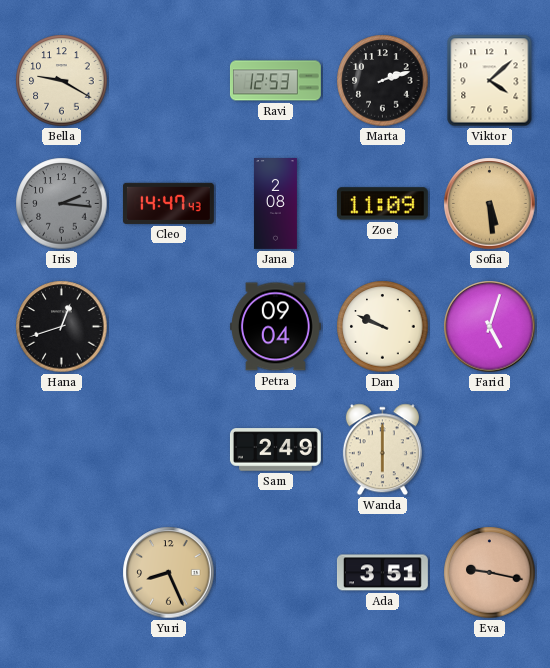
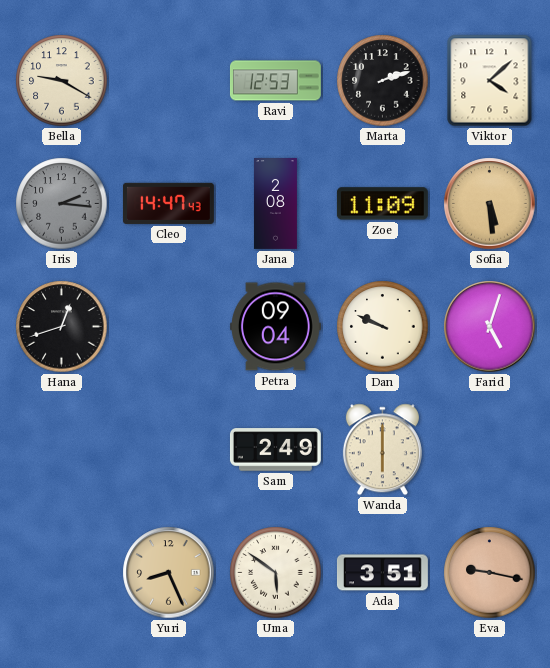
Uma: none -> 5:51
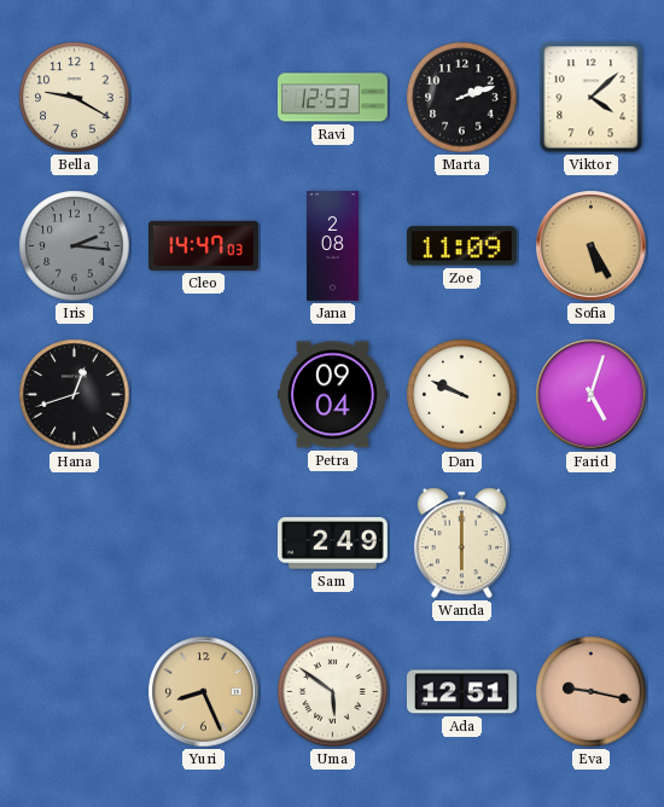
Cleo: 14:47:43 -> 14:47:03
Sofia: 5:29 -> 5:25
Ada: 3:51 -> 12:51
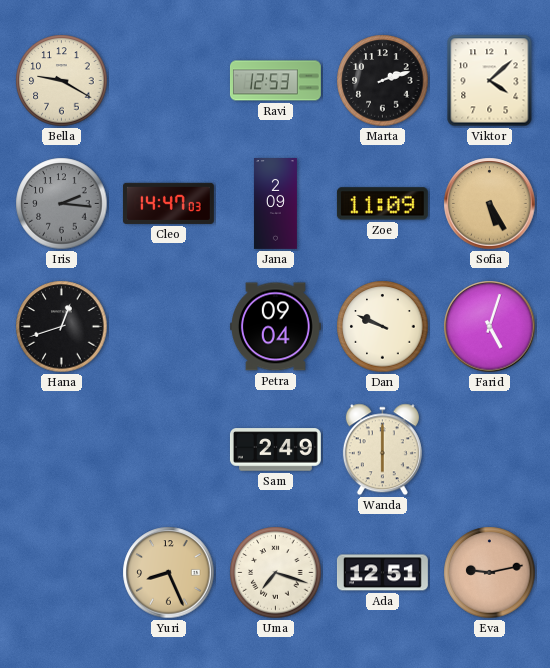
Jana: 2:08 -> 2:09
Uma: 5:51 -> 7:18
Eva: 9:17 -> 9:13
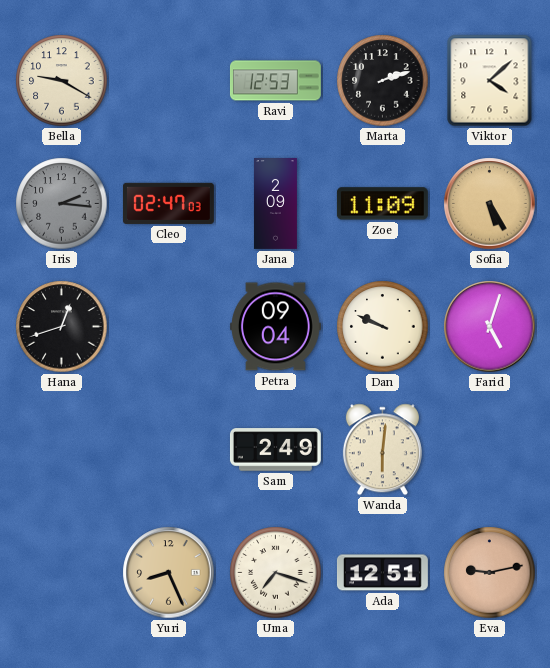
Cleo: 14:47 -> 02:47
Wanda: 6:00 -> 6:01
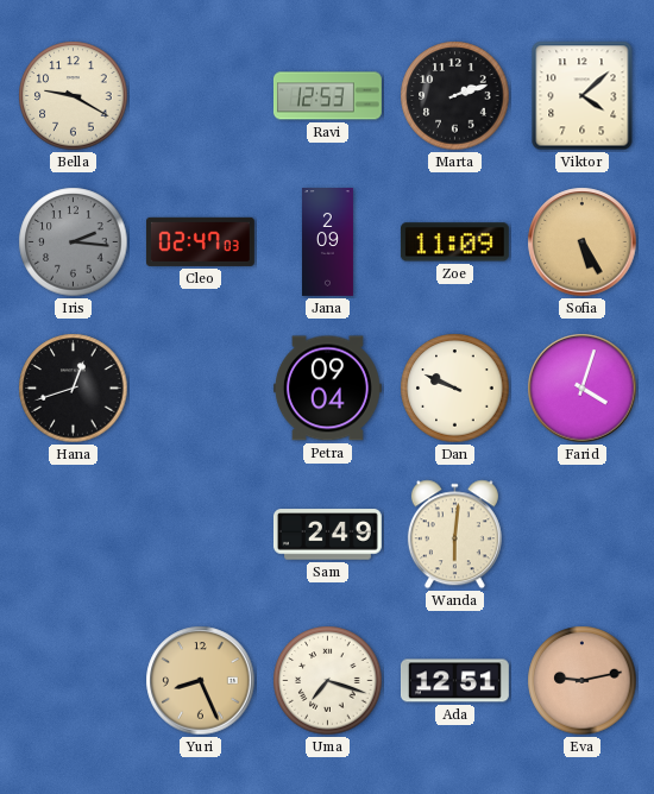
Farid: 5:03 -> 4:03
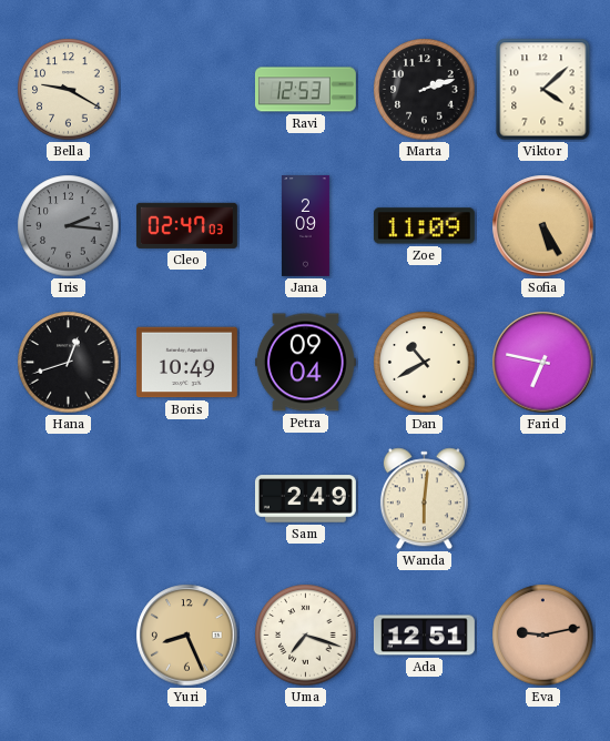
Boris: none -> 10:49
Dan: 9:49 -> 10:40
Farid: 4:03 -> 6:47
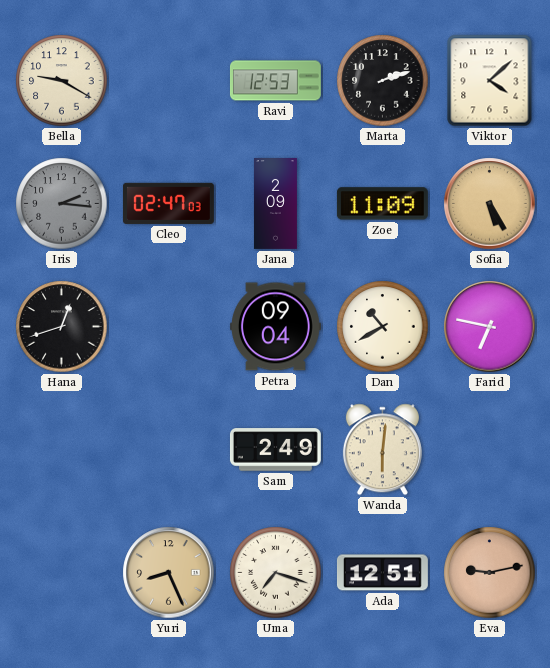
Boris: 10:49 -> none
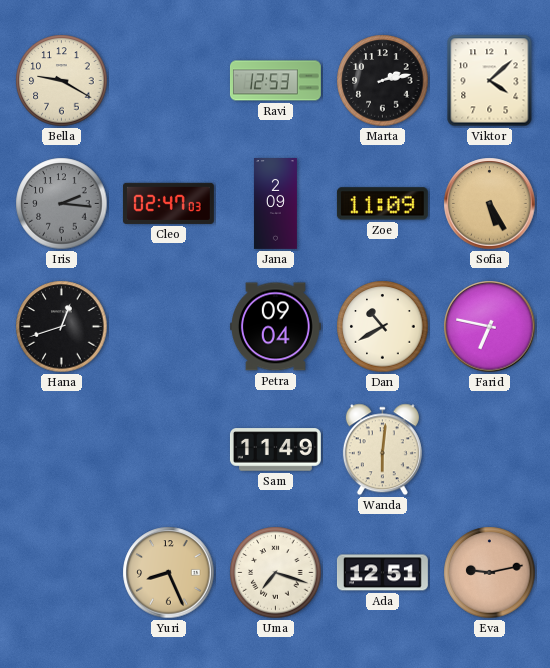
Marta: 2:12 -> 2:13
Sam: 2:49 -> 11:49
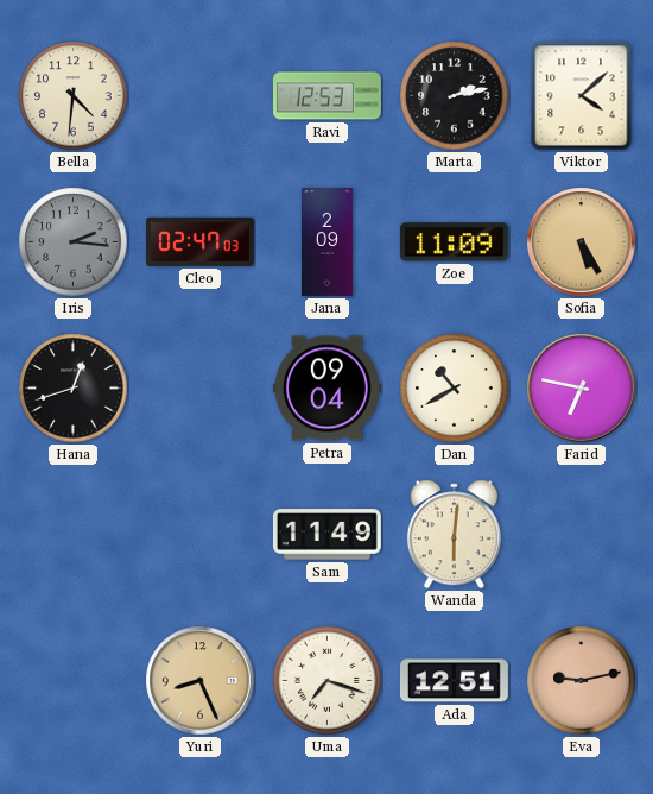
Bella: 9:20 -> 4:31
